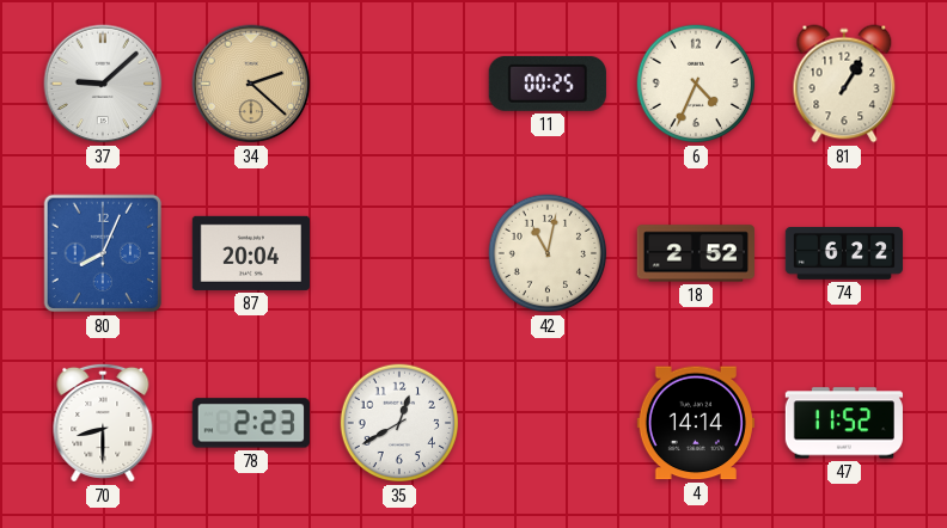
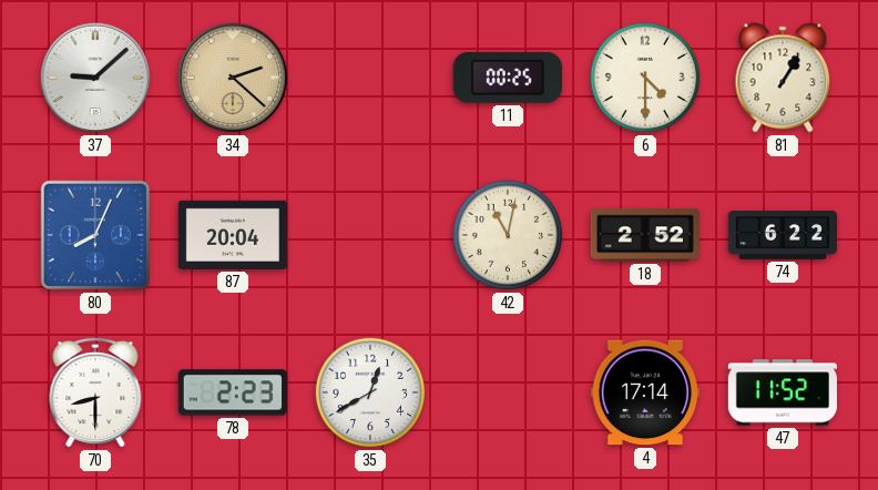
6: 4:34 -> 4:30
4: 14:14 -> 17:14
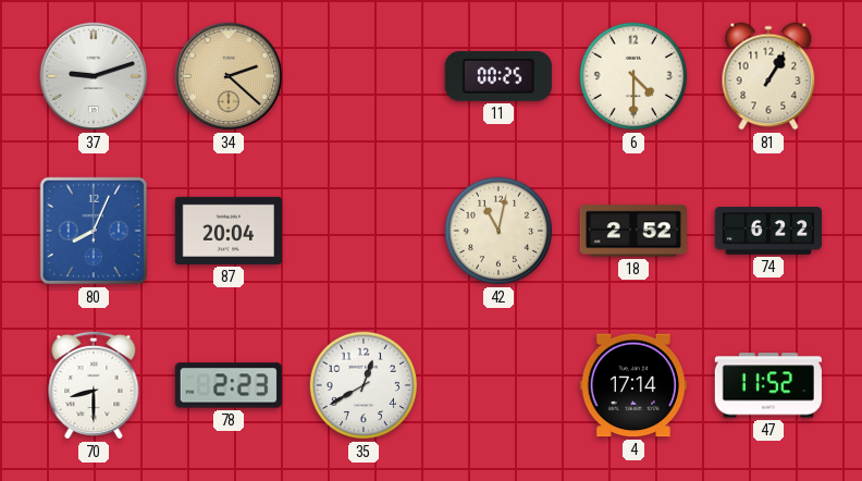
37: 9:08 -> 9:12
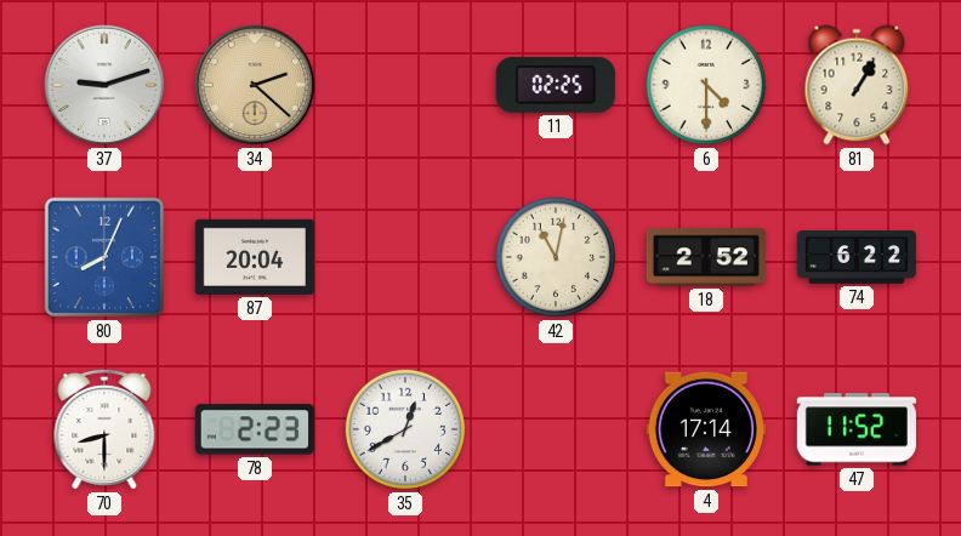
11: 00:25 -> 02:25
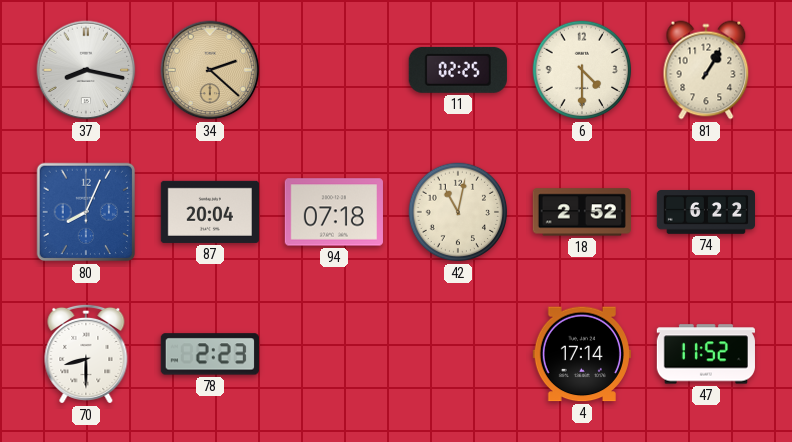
37: 9:12 -> 8:17
94: none -> 07:18
35: 12:40 -> none
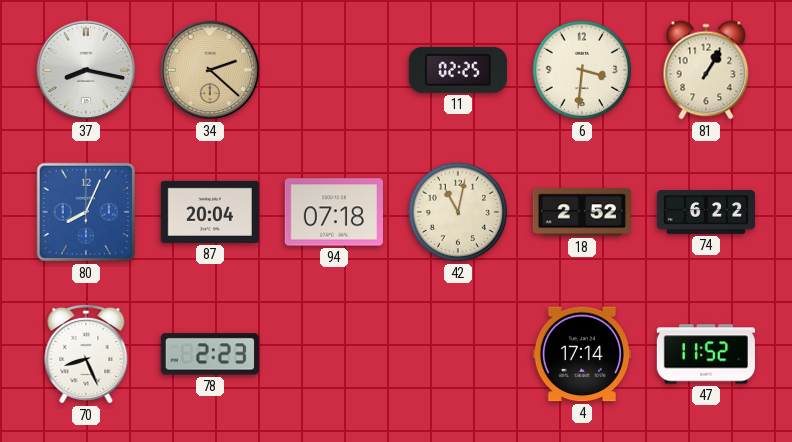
6: 4:30 -> 3:31
70: 8:30 -> 8:26
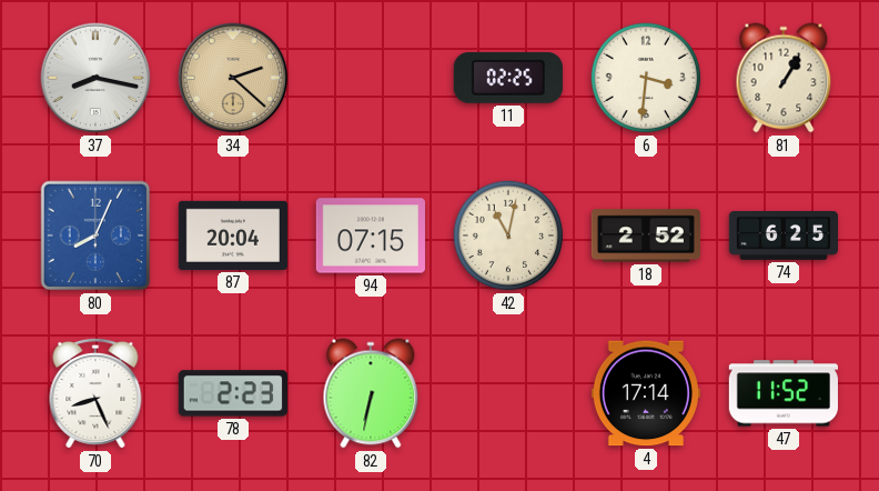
94: 07:18 -> 07:15
74: 6:22 -> 6:25
82: none -> 6:32
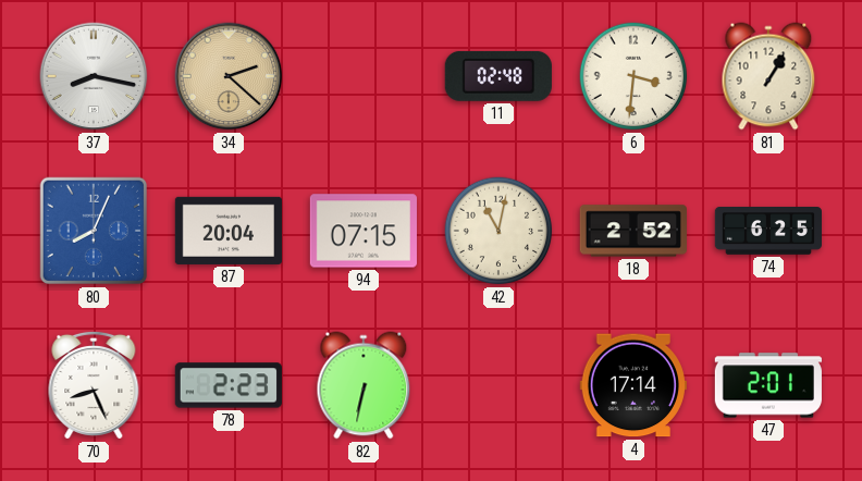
11: 02:25 -> 02:48
47: 11:52 -> 2:01
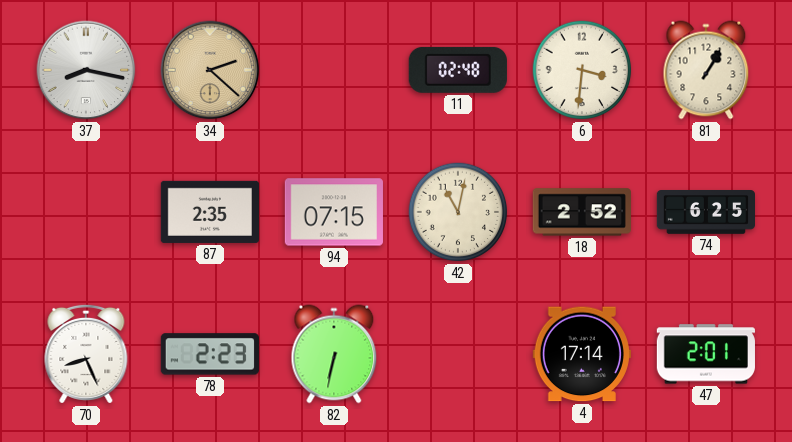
80: 8:04 -> none
87: 20:04 -> 2:35
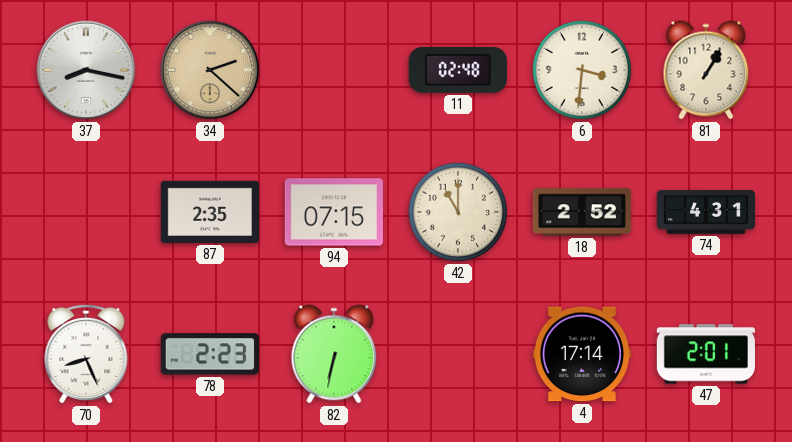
42: 11:02 -> 11:00
74: 6:25 -> 4:31
